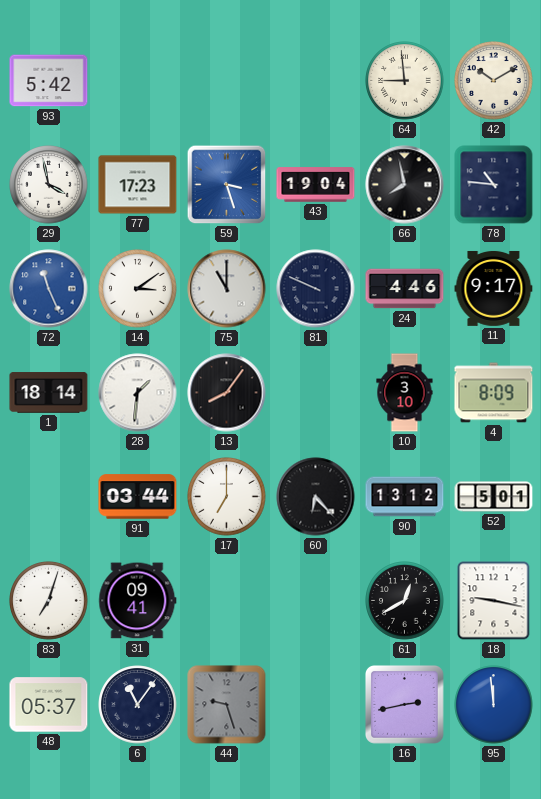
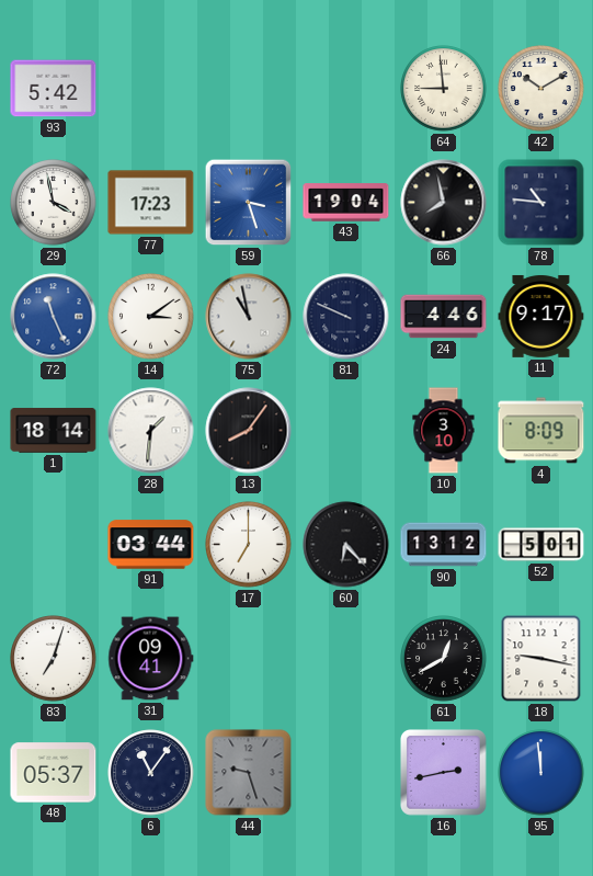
75: 11:00 -> 10:58
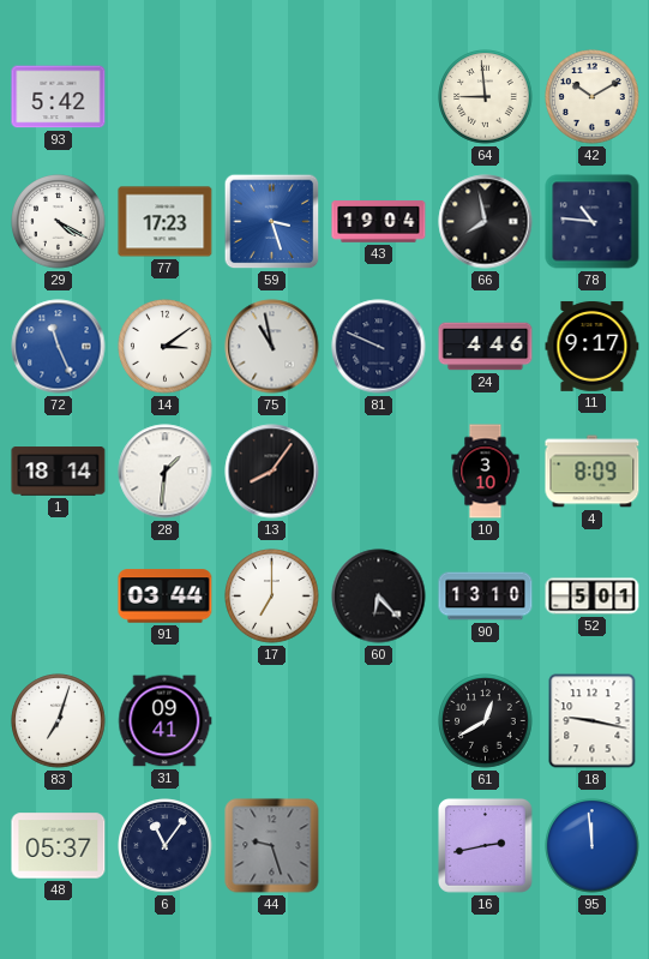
29: 3:58 -> 4:20
90: 13:12 -> 13:10
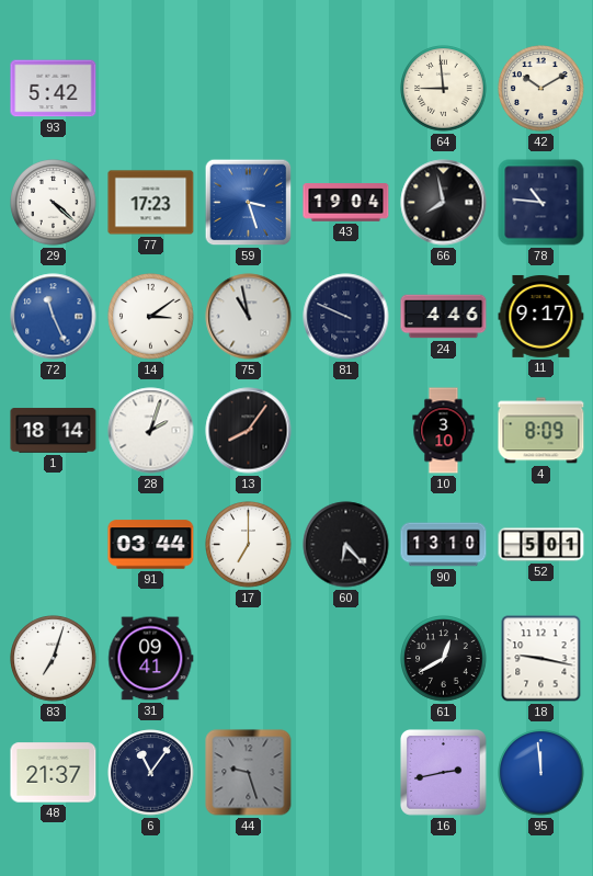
29: 4:20 -> 4:22
28: 1:31 -> 2:03
48: 05:37 -> 21:37
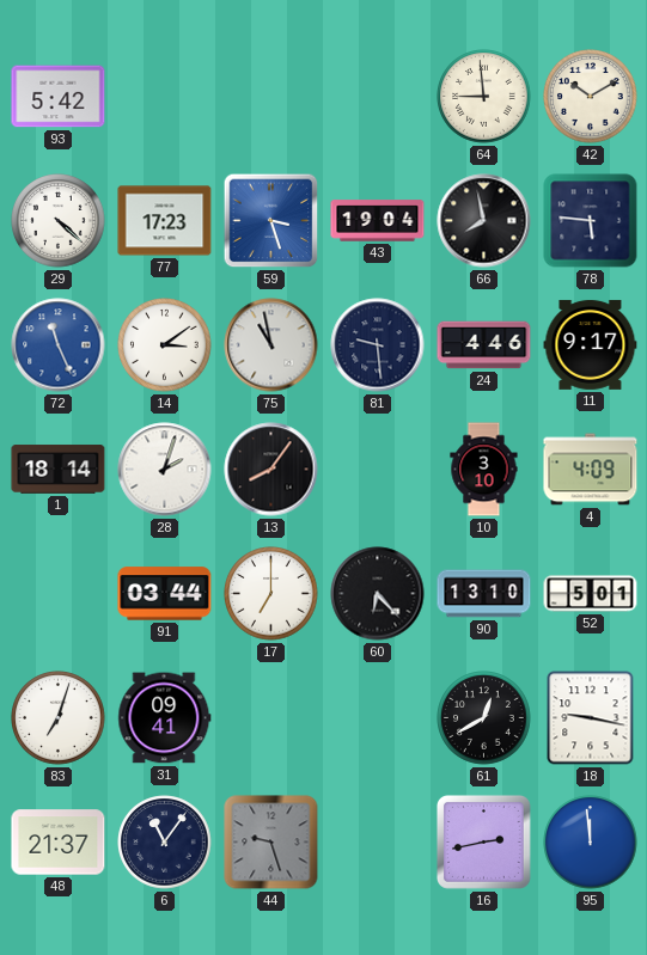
78: 10:46 -> 5:46
81: 9:49 -> 9:29
4: 8:09 -> 4:09
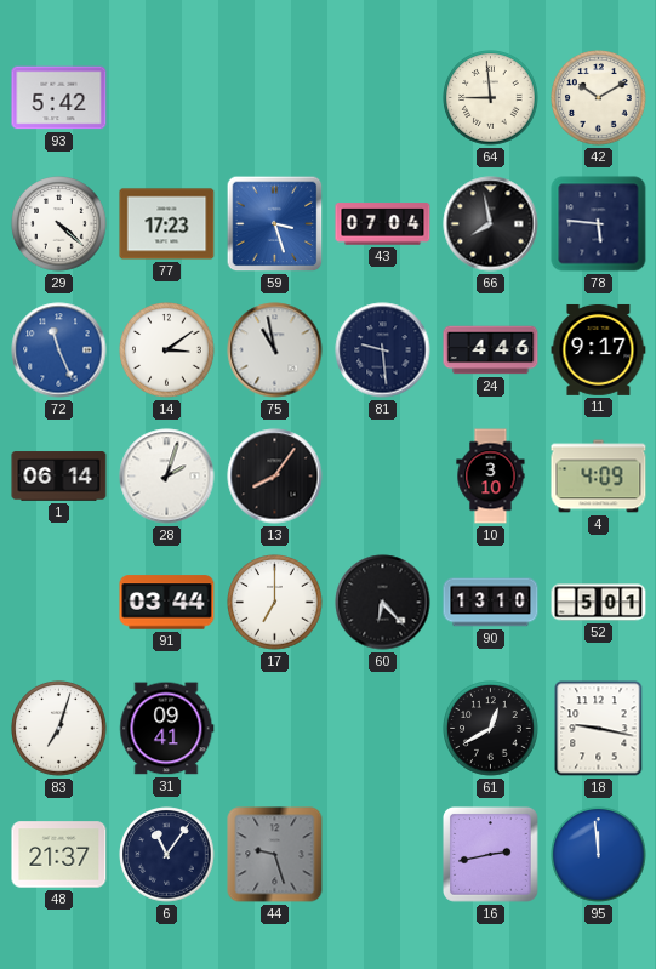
43: 19:04 -> 07:04
1: 18:14 -> 06:14
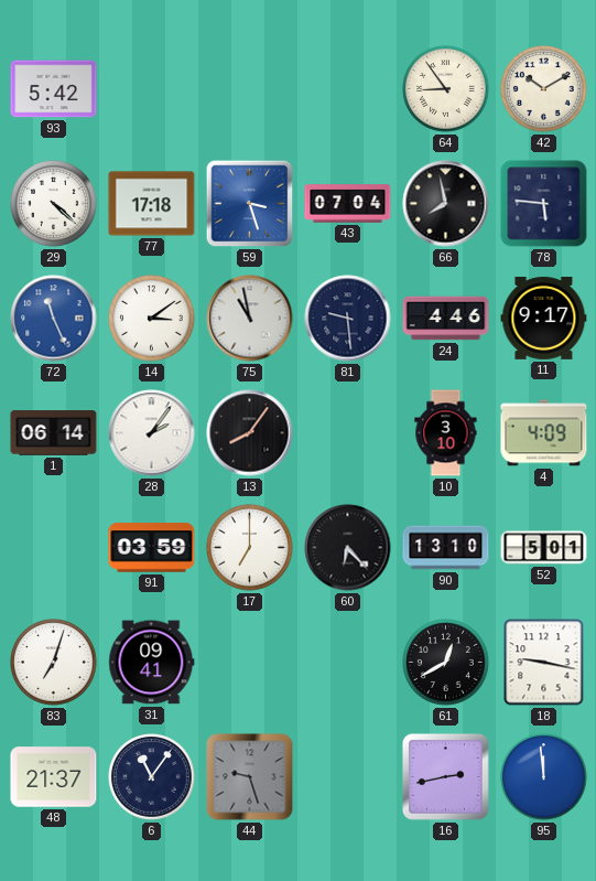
64: 8:59 -> 8:54
77: 17:23 -> 17:18
28: 2:03 -> 2:06
91: 03:44 -> 03:59
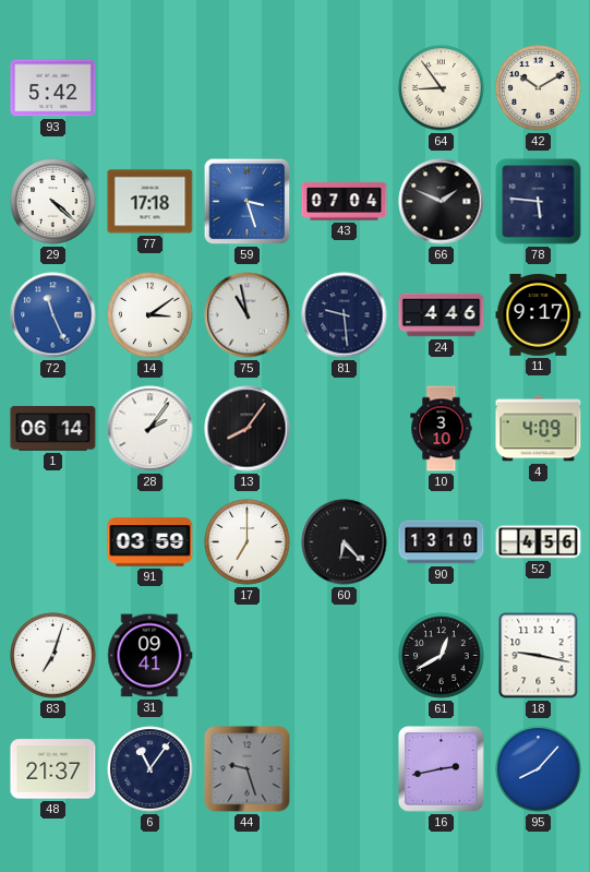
66: 7:58 -> 1:49
52: 5:01 -> 4:56
95: 11:59 -> 8:07
